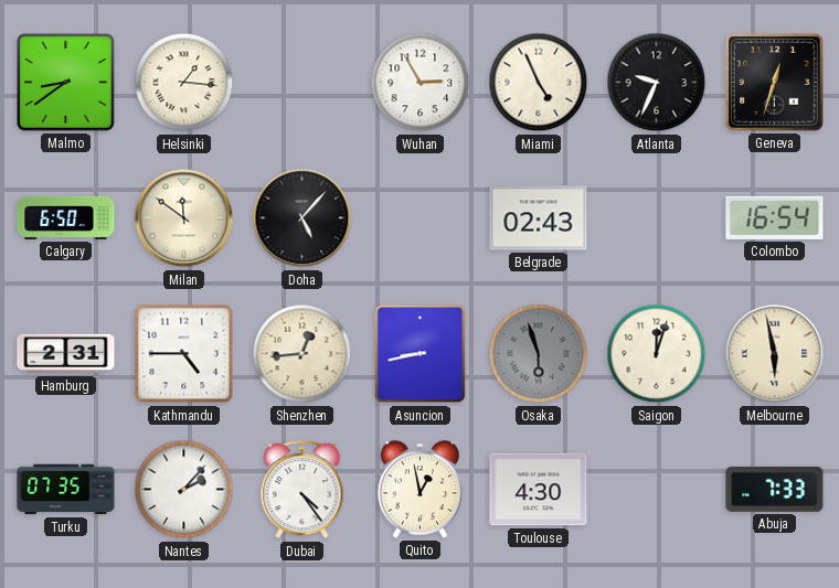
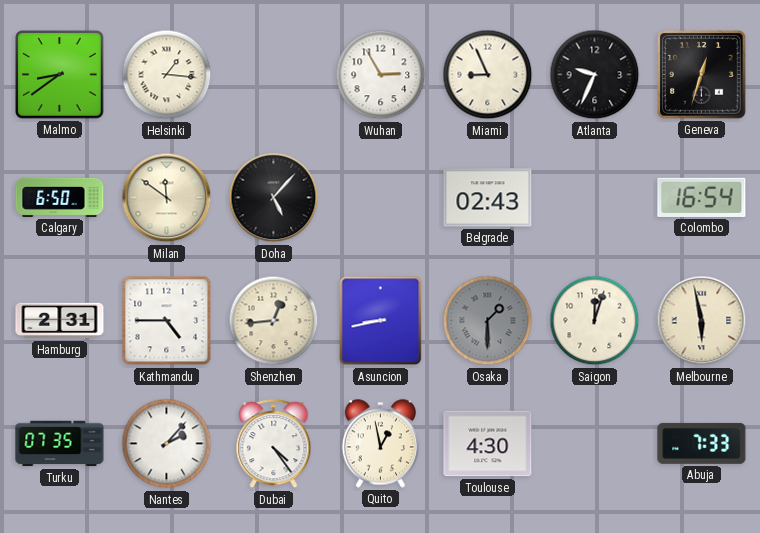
Miami: 4:56 -> 8:56
Osaka: 5:57 -> 1:30
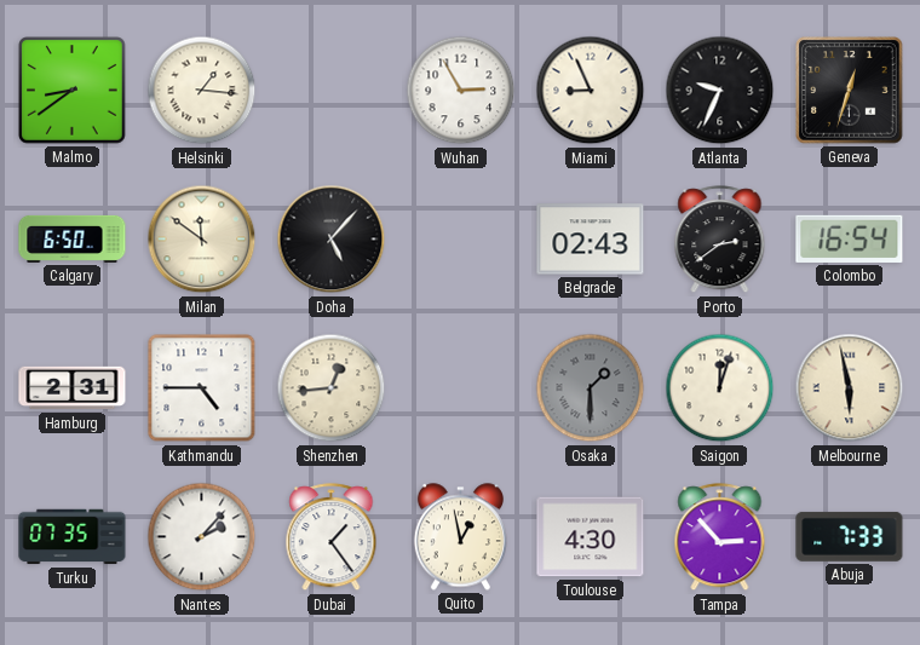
Porto: none -> 2:39
Asuncion: 8:43 -> none
Dubai: 4:24 -> 1:24
Tampa: none -> 2:53
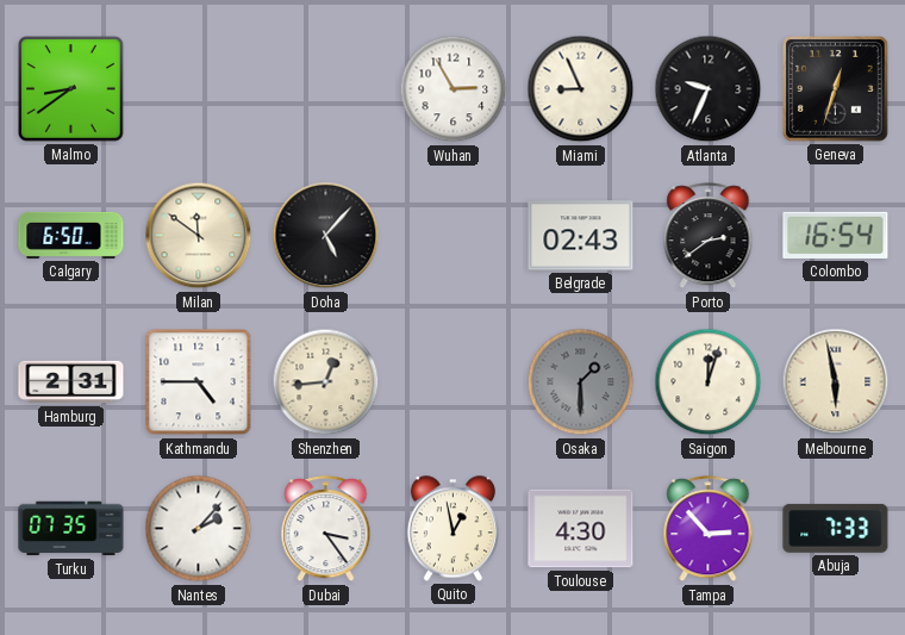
Helsinki: 1:16 -> none
Dubai: 1:24 -> 3:24
